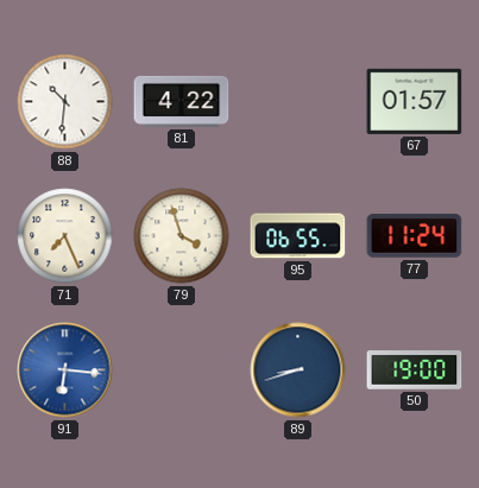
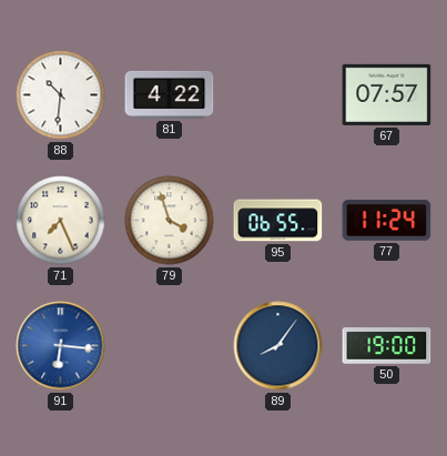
67: 01:57 -> 07:57
89: 8:42 -> 8:06
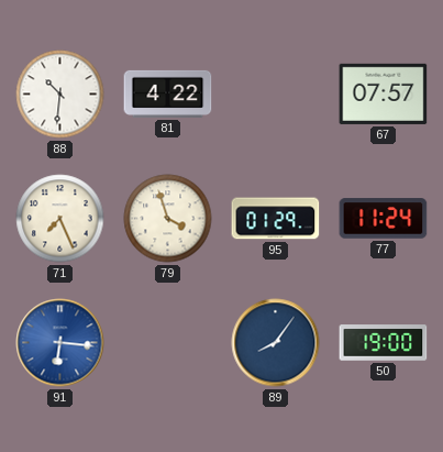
95: 06:55 -> 01:29
